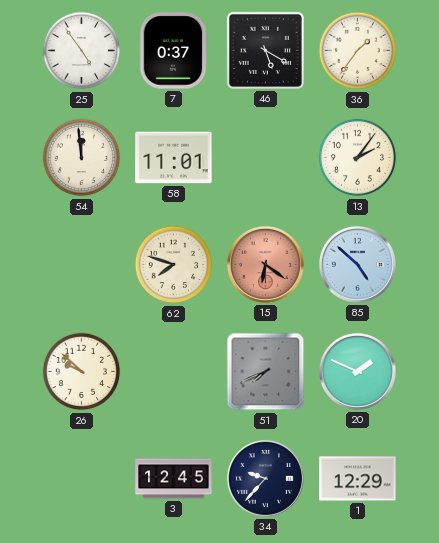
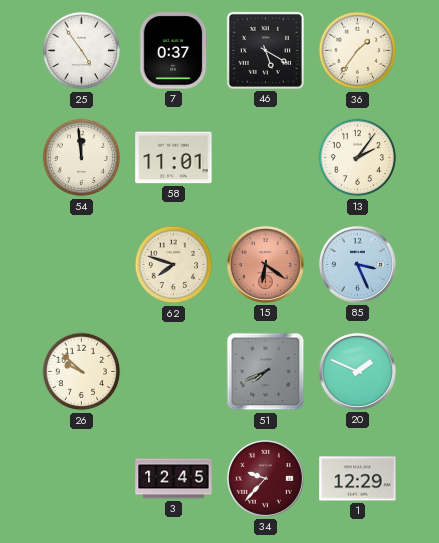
85: 4:52 -> 3:26
34 dial: navy -> burgundy
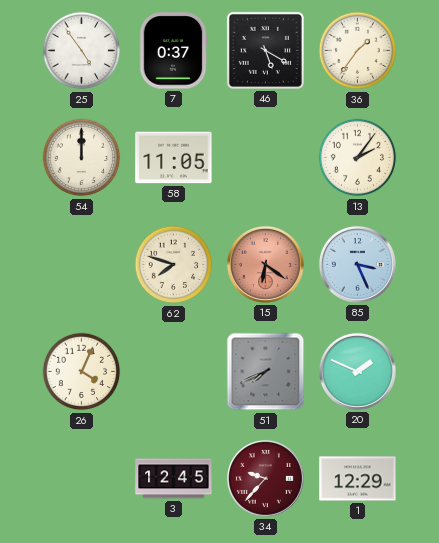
54: 11:59 -> 12:00
58: 11:01 -> 11:05
26: 9:52 -> 4:04
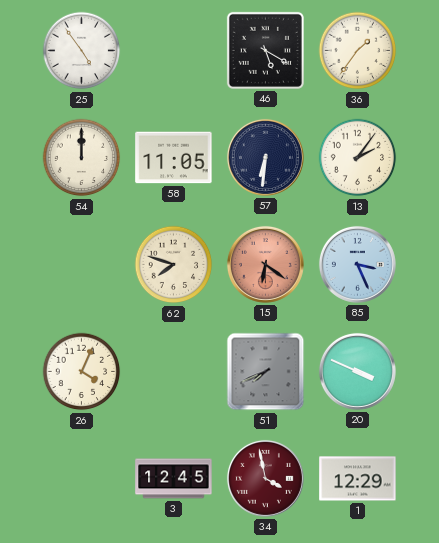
7: 0:37 -> none
57: none -> 6:31
20: 1:49 -> 3:49
34: 9:37 -> 3:58
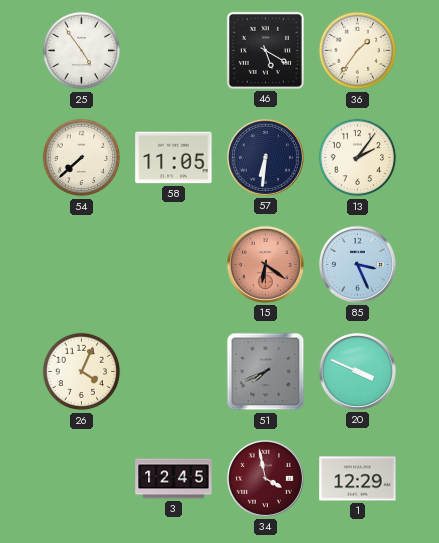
54: 12:00 -> 7:38
62: 7:48 -> none
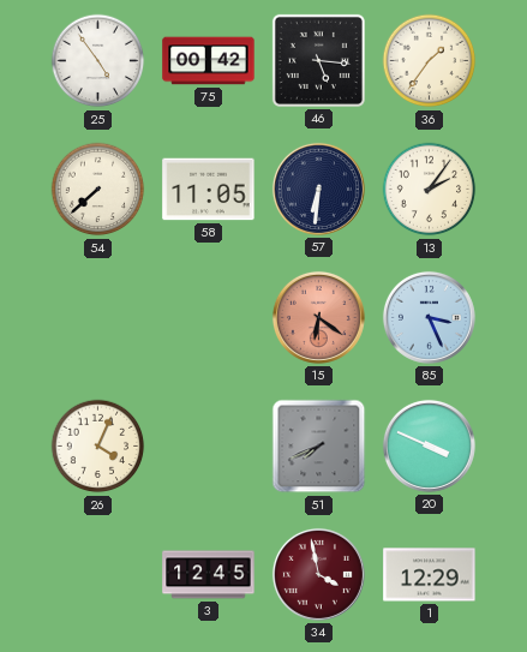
75: none -> 00:42
46: 5:20 -> 5:16
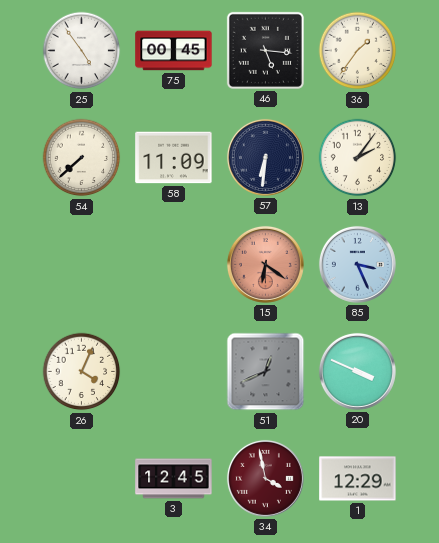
75: 00:42 -> 00:45
58: 11:05 -> 11:09
51: 7:41 -> 12:41
